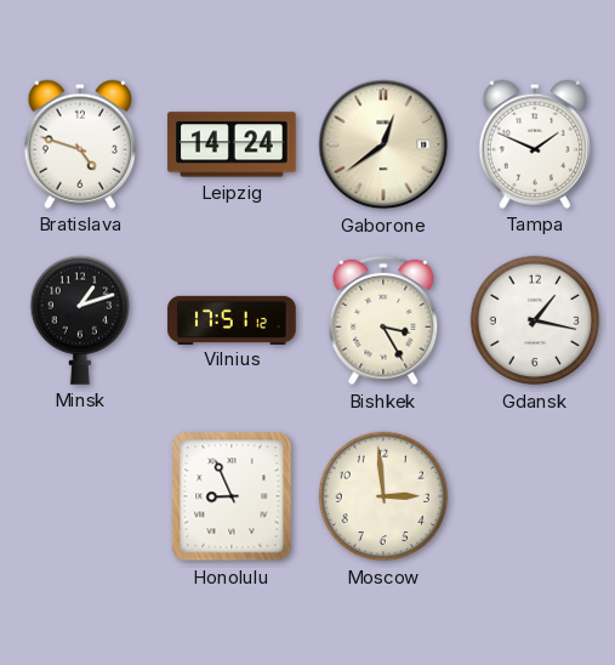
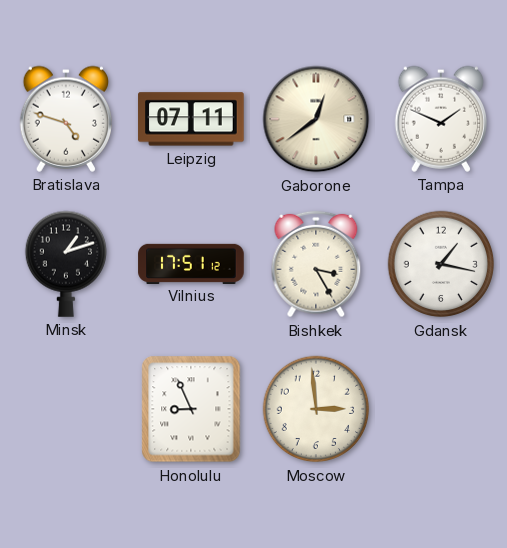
Leipzig: 14:24 -> 07:11
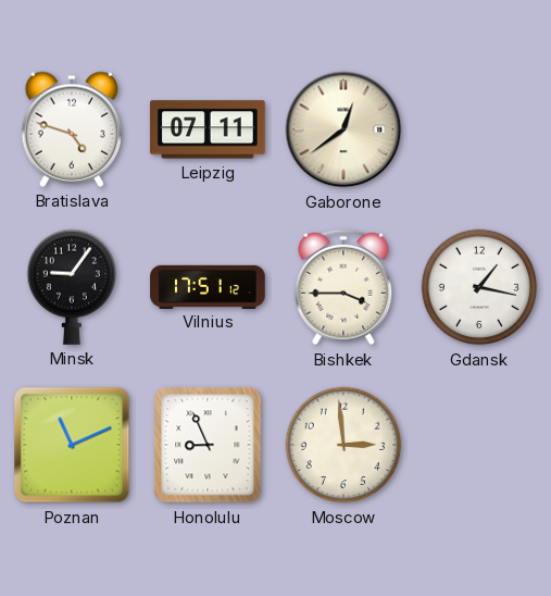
Tampa: 1:49 -> none
Minsk: 1:12 -> 9:06
Bishkek: 3:25 -> 3:45
Poznan: none -> 11:11
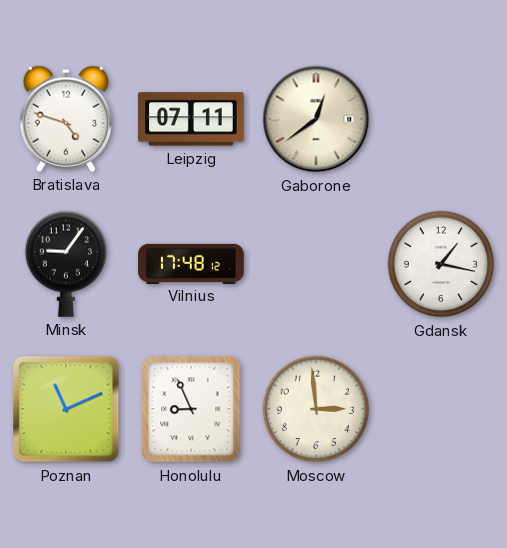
Vilnius: 17:51 -> 17:48
Bishkek: 3:45 -> none
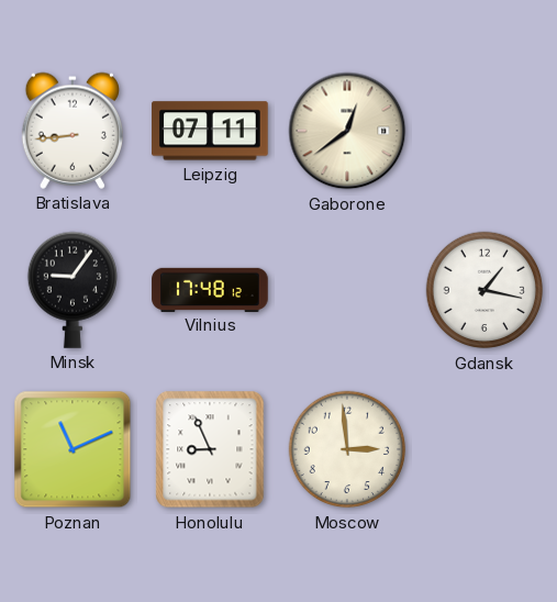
Bratislava: 4:48 -> 8:44
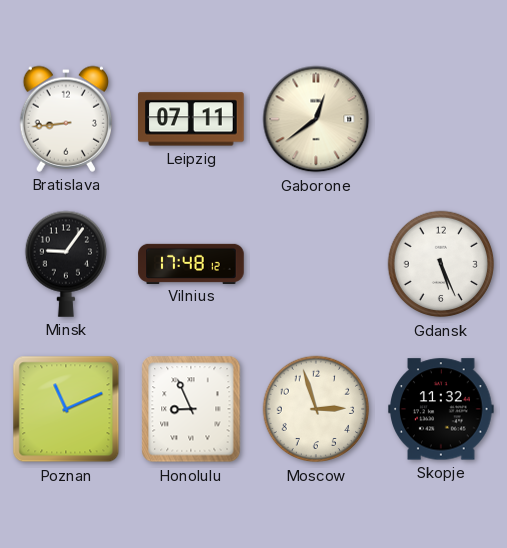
Gdansk: 1:17 -> 5:26
Moscow: 2:59 -> 2:57
Skopje: none -> 11:32
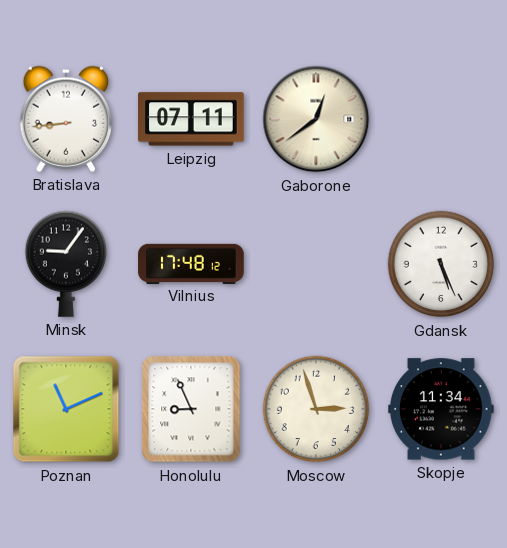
Skopje: 11:32 -> 11:34
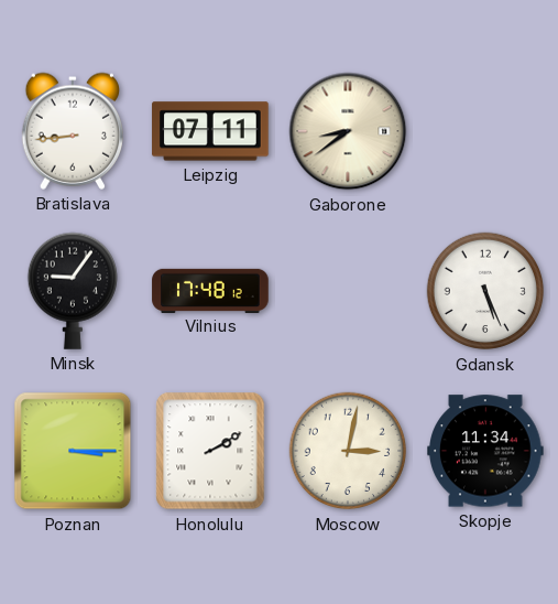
Gaborone: 12:39 -> 8:39
Poznan: 11:11 -> 3:15
Honolulu: 8:56 -> 2:10
Moscow: 2:57 -> 3:02
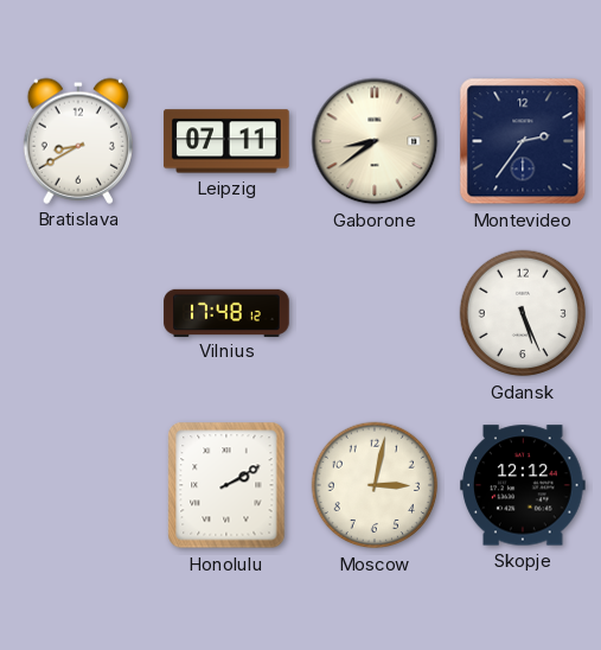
Bratislava: 8:44 -> 8:40
Montevideo: none -> 2:36
Minsk: 9:06 -> none
Poznan: 3:15 -> none
Skopje: 11:34 -> 12:12
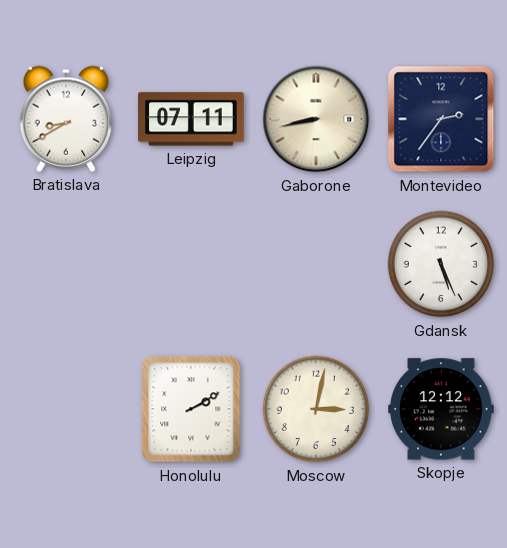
Gaborone: 8:39 -> 8:43
Vilnius: 17:48 -> none
